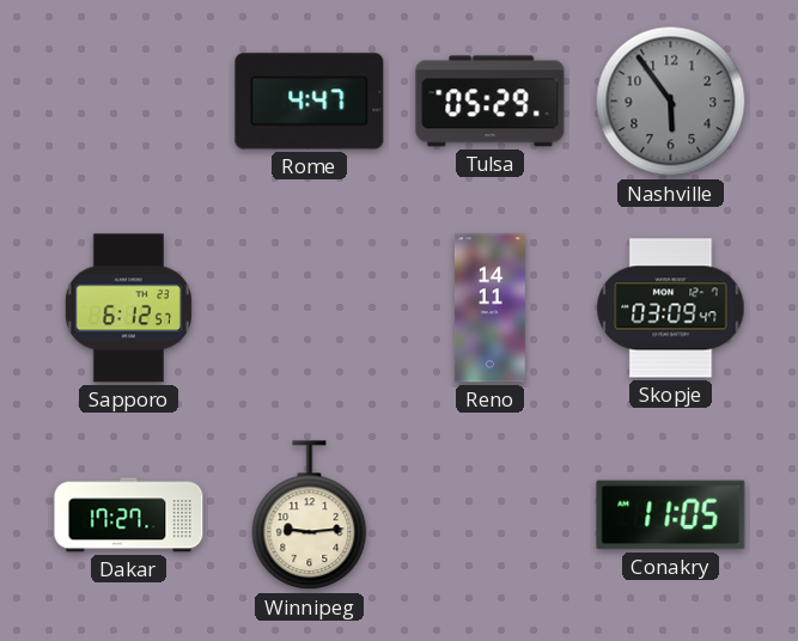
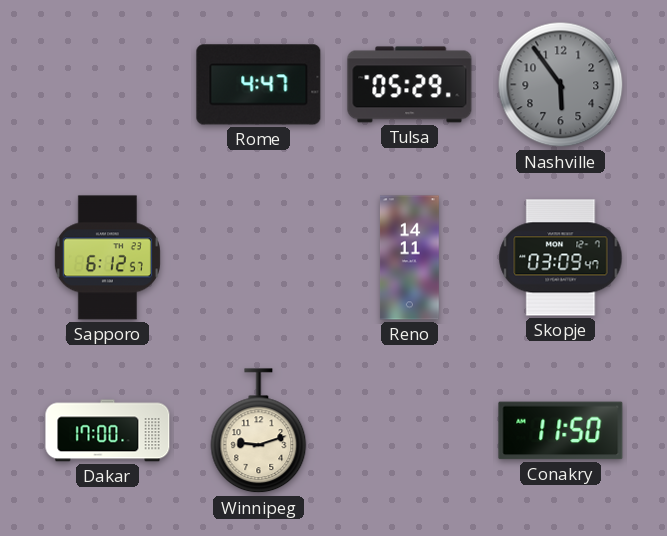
Dakar: 17:27 -> 17:00
Winnipeg: 9:14 -> 9:12
Conakry: 11:05 -> 11:50
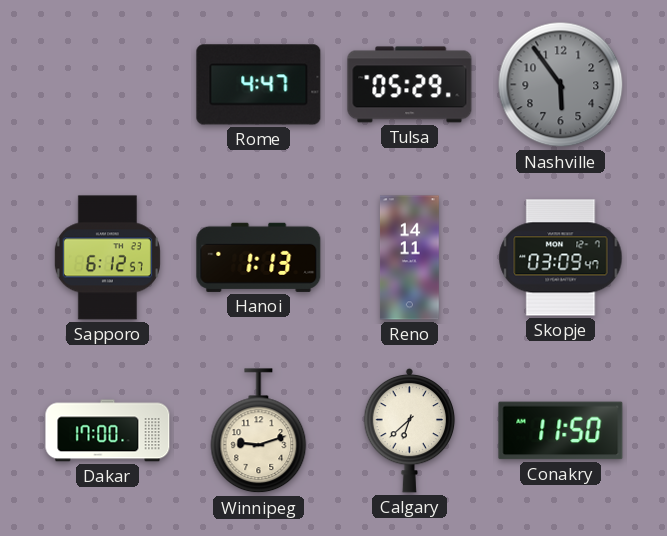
Hanoi: none -> 1:13
Calgary: none -> 6:38
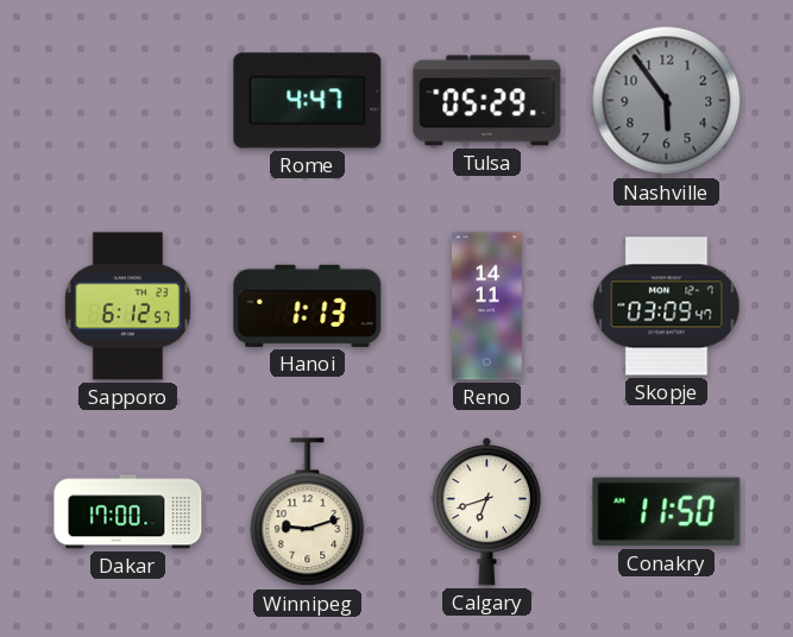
Calgary: 6:38 -> 6:42
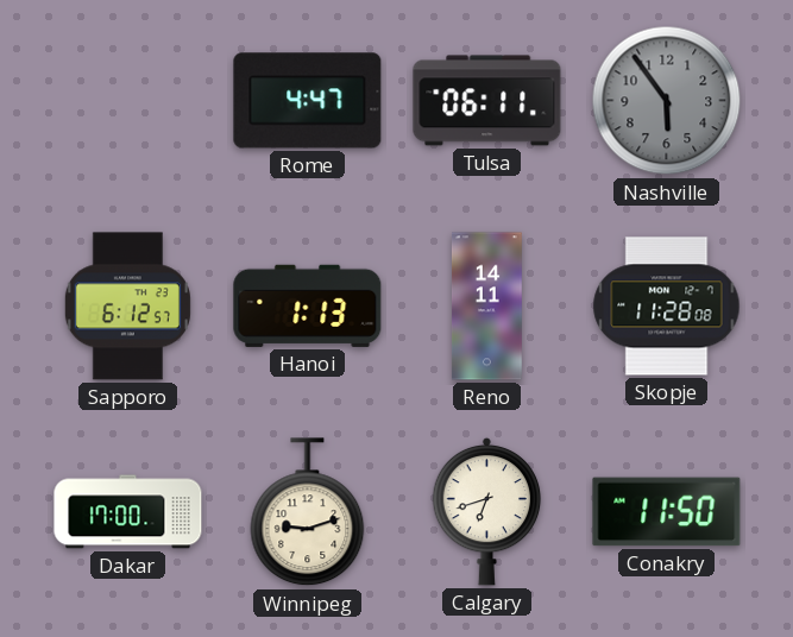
Tulsa: 05:29 -> 06:11
Skopje: 03:09 -> 11:28
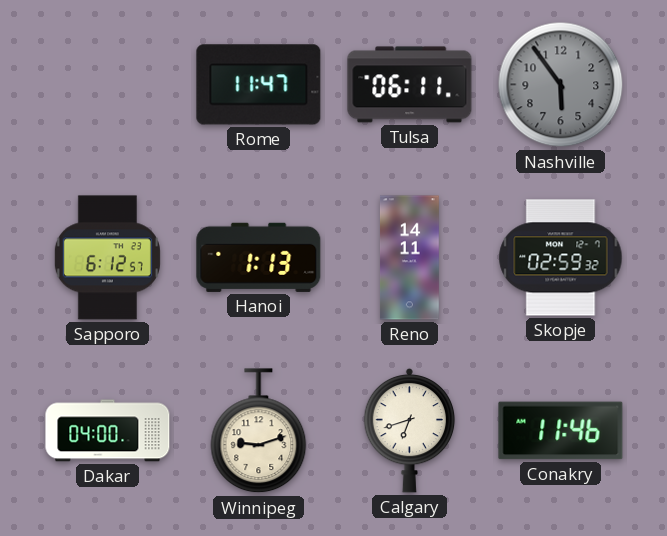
Rome: 4:47 -> 11:47
Skopje: 11:28 -> 02:59
Dakar: 17:00 -> 04:00
Conakry: 11:50 -> 11:46
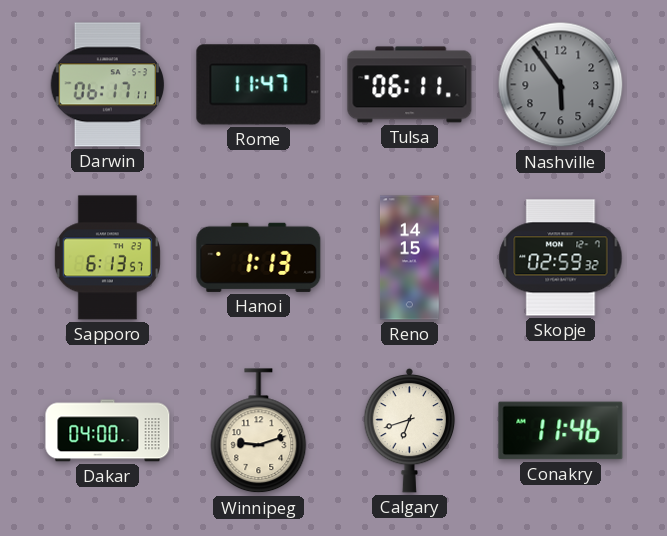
Darwin: none -> 06:17
Sapporo: 6:12 -> 6:13
Reno: 14:11 -> 14:15
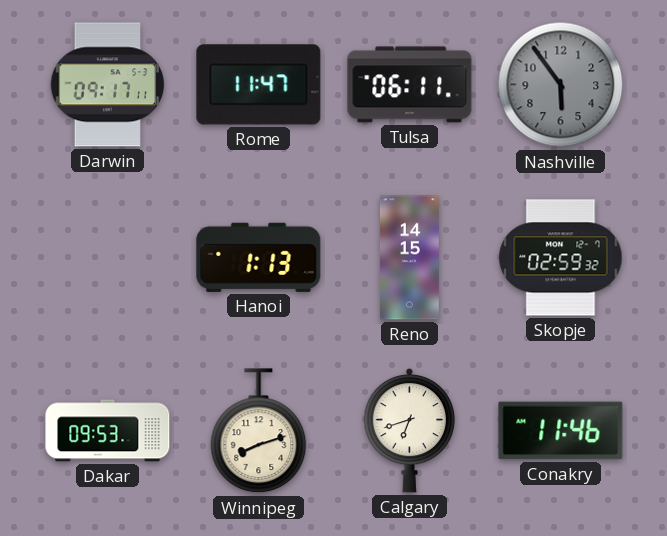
Darwin: 06:17 -> 09:17
Sapporo: 6:13 -> none
Dakar: 04:00 -> 09:53
Winnipeg: 9:12 -> 8:12
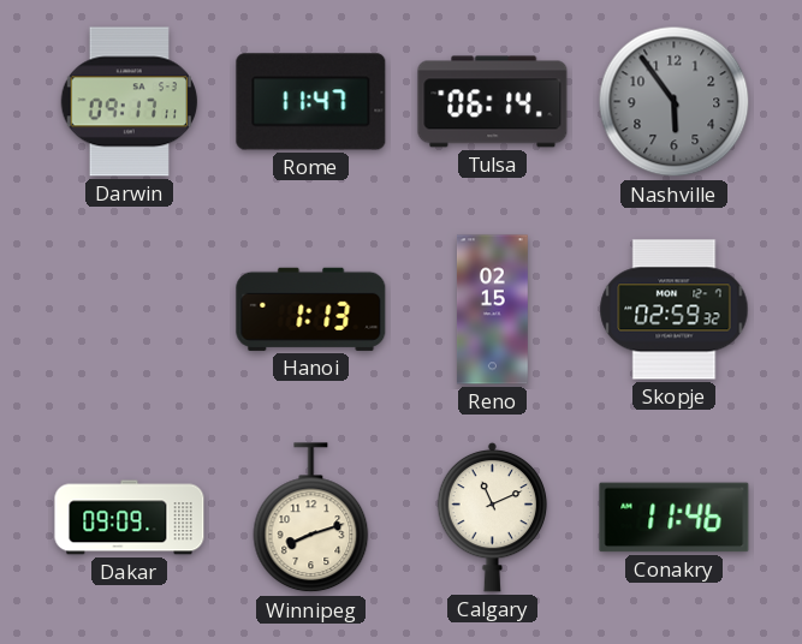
Tulsa: 06:11 -> 06:14
Reno: 14:15 -> 02:15
Dakar: 09:53 -> 09:09
Calgary: 6:42 -> 11:11
